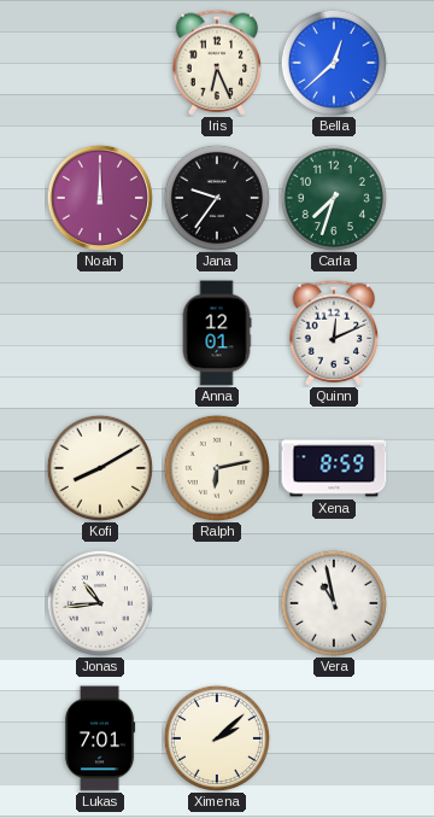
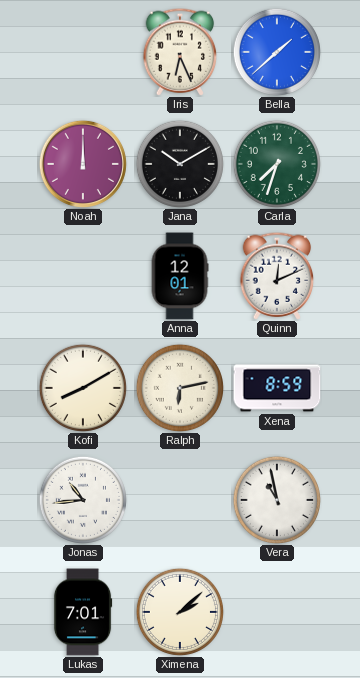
Bella: 12:38 -> 1:38
Jana: 9:36 -> 10:10
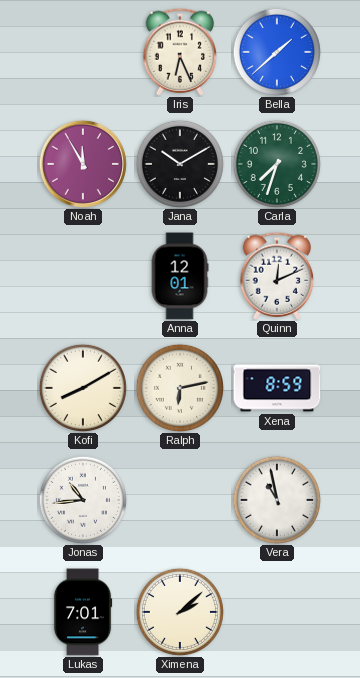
Noah: 12:00 -> 11:55
